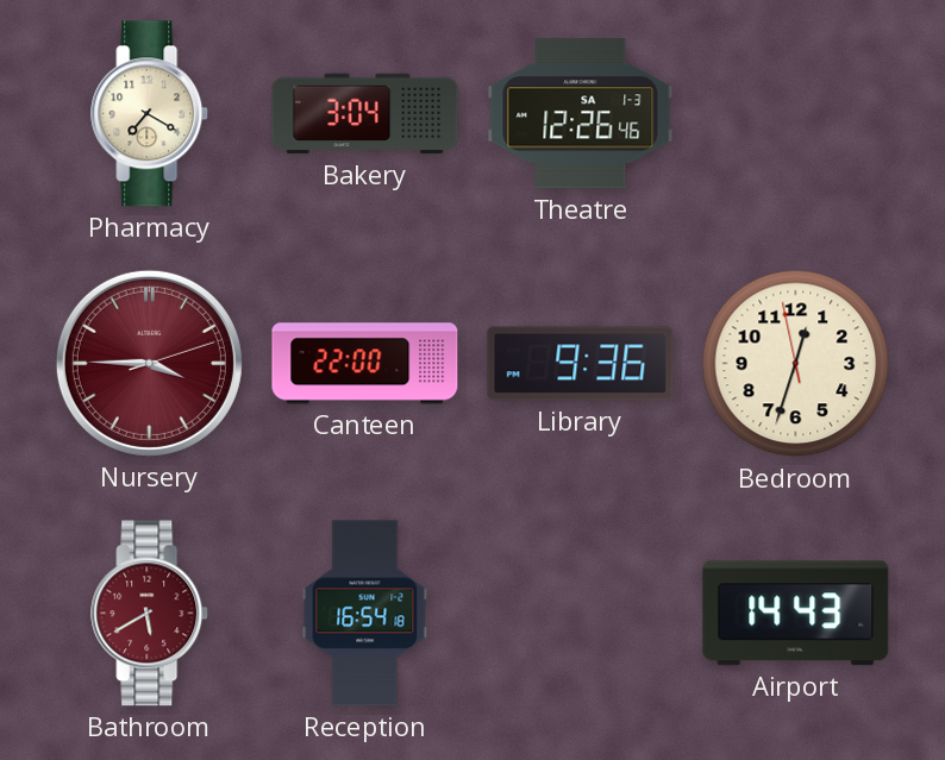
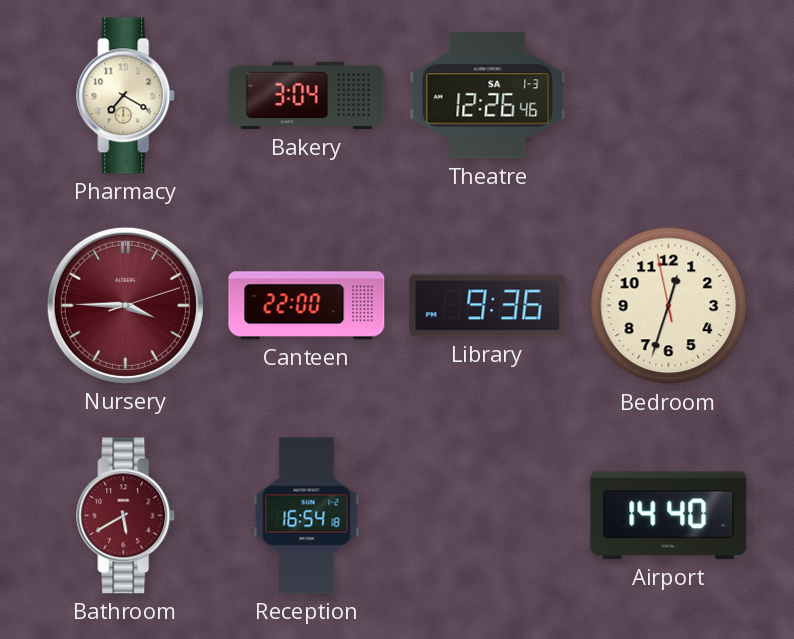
Airport: 14:43 -> 14:40
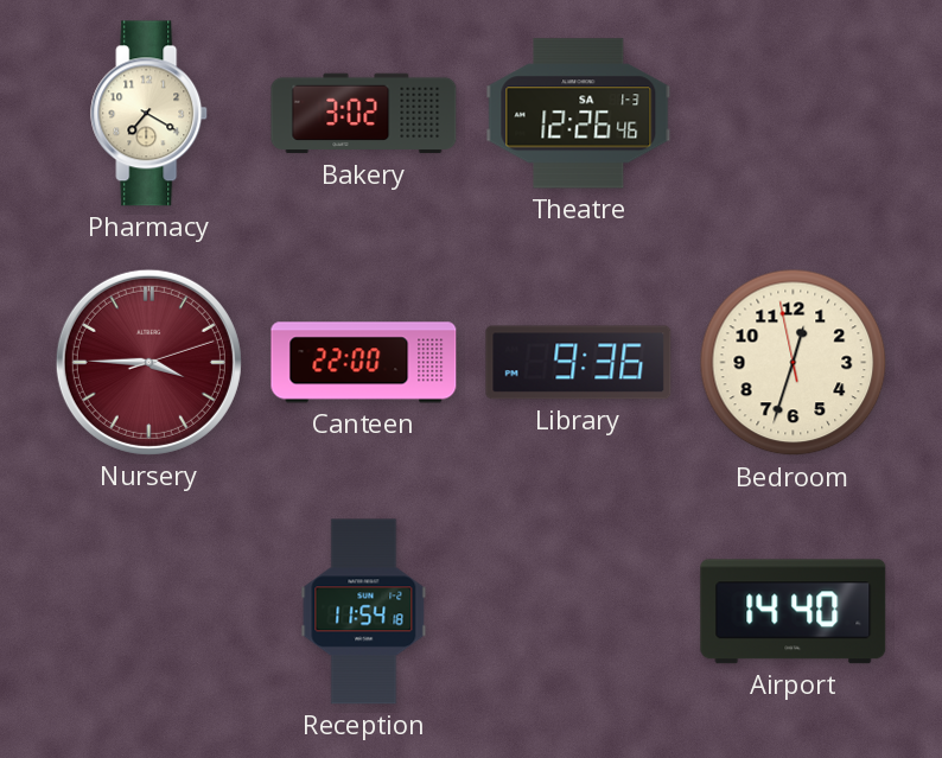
Bakery: 3:04 -> 3:02
Bathroom: 5:40 -> none
Reception: 16:54 -> 11:54
